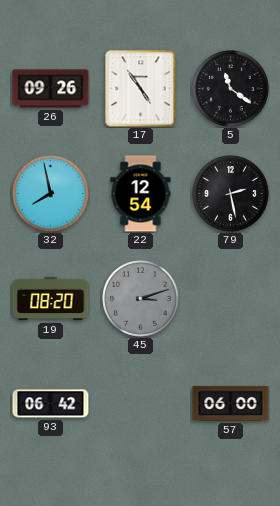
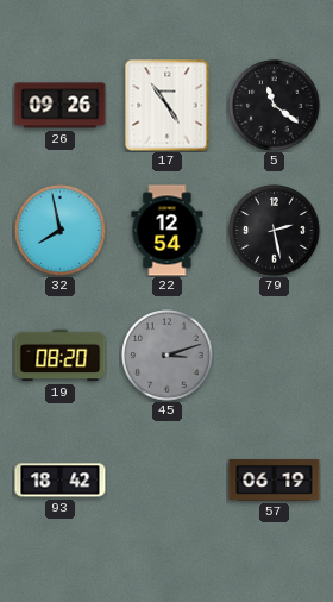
93: 06:42 -> 18:42
57: 06:00 -> 06:19
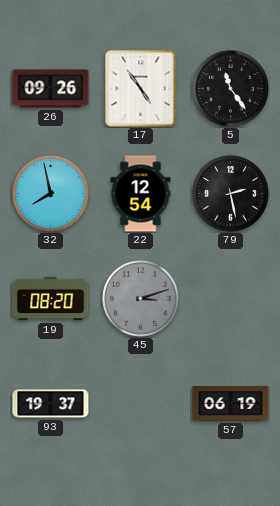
5: 11:21 -> 11:24
93: 18:42 -> 19:37
